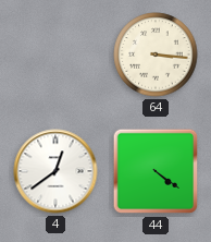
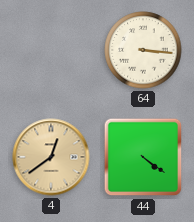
4 dial: white -> champagne
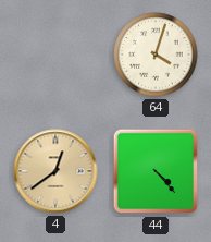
64: 3:16 -> 4:03
44: 4:21 -> 4:23
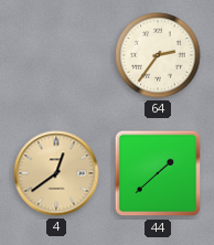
64: 4:03 -> 2:36
44: 4:23 -> 1:38
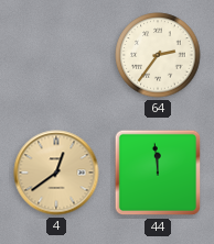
44: 1:38 -> 11:59
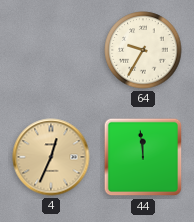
64: 2:36 -> 9:35
4: 12:39 -> 12:34
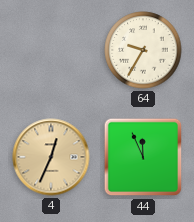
44: 11:59 -> 11:56
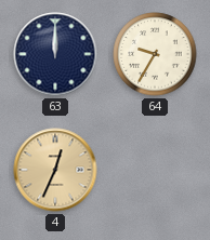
63: none -> 12:00
44: 11:56 -> none
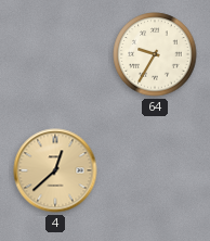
63: 12:00 -> none
4: 12:34 -> 12:38
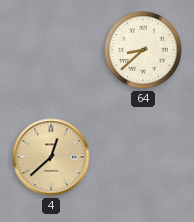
64: 9:35 -> 8:38
